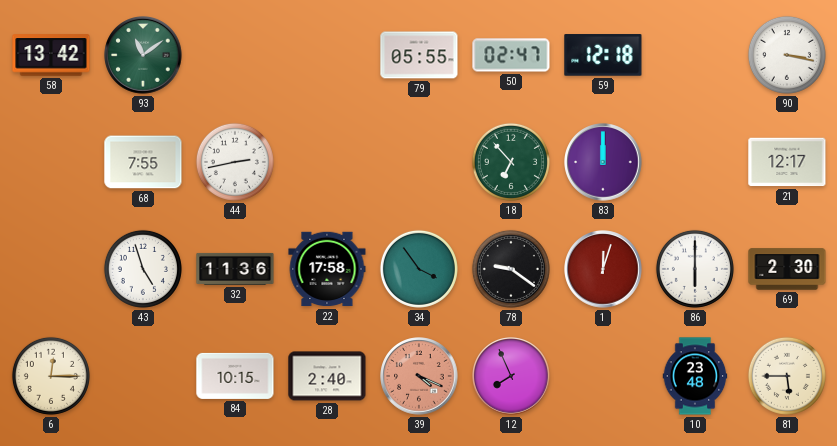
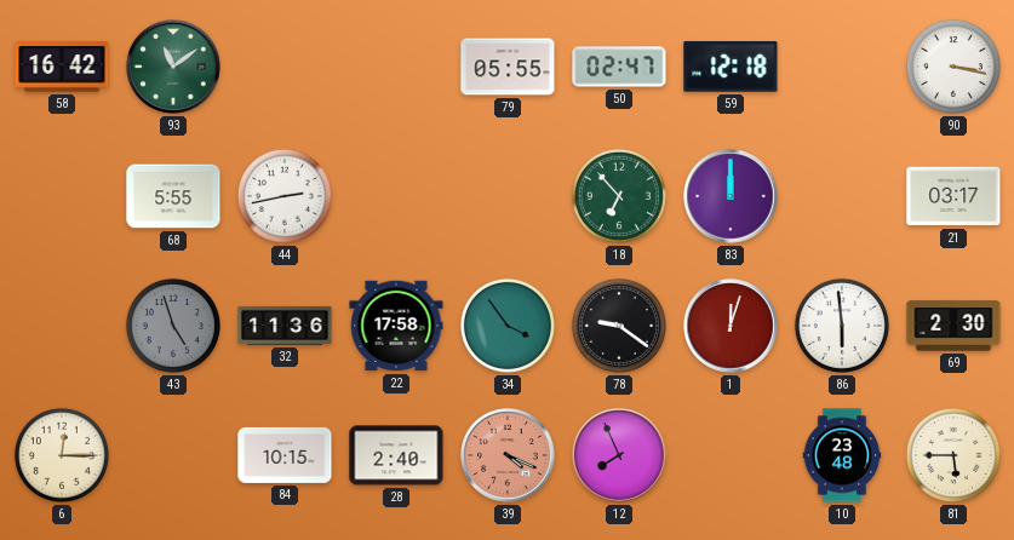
58: 13:42 -> 16:42
68: 7:55 -> 5:55
21: 12:17 -> 03:17
43 dial: white -> grey
86: 6:00 -> 5:59
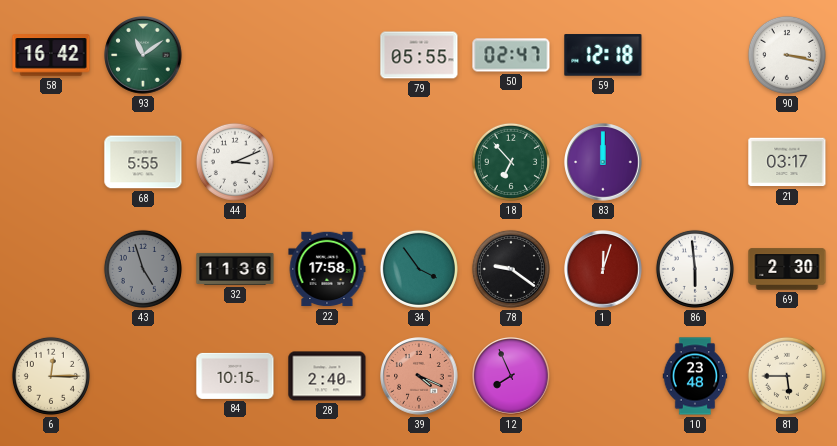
44: 2:43 -> 3:11
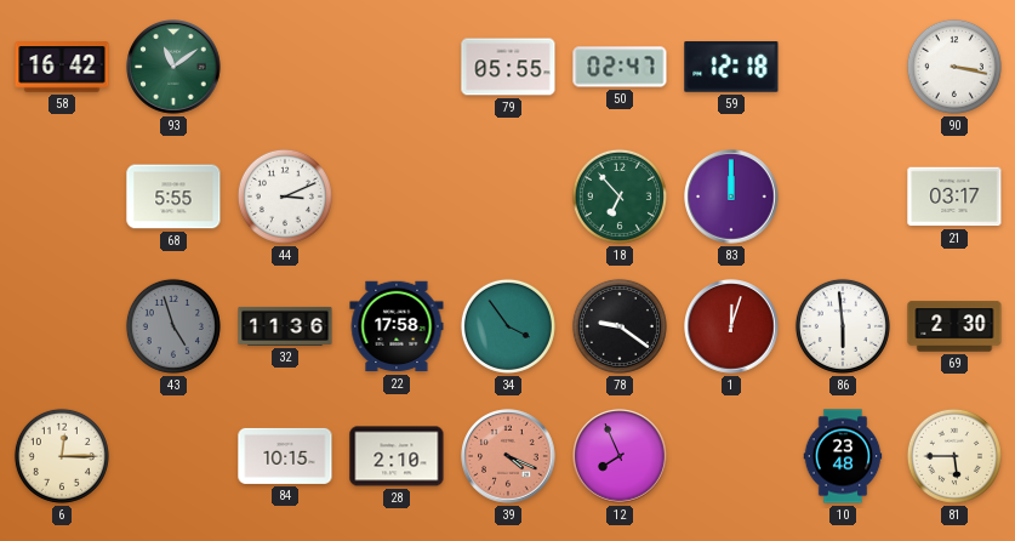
28: 2:40 -> 2:10
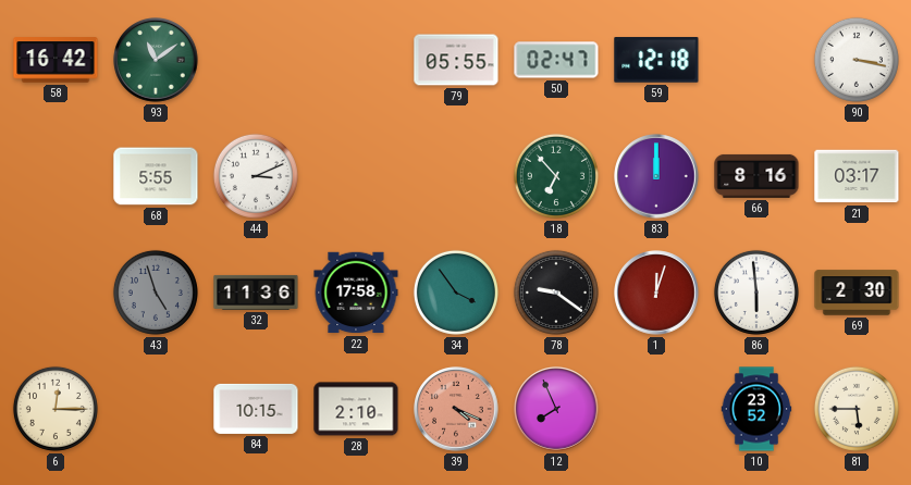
66: none -> 8:16
10: 23:48 -> 23:52
